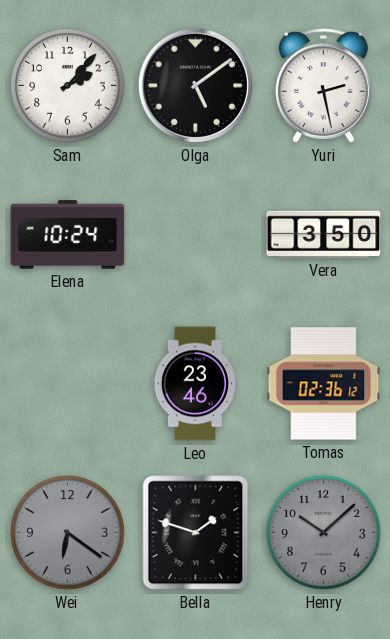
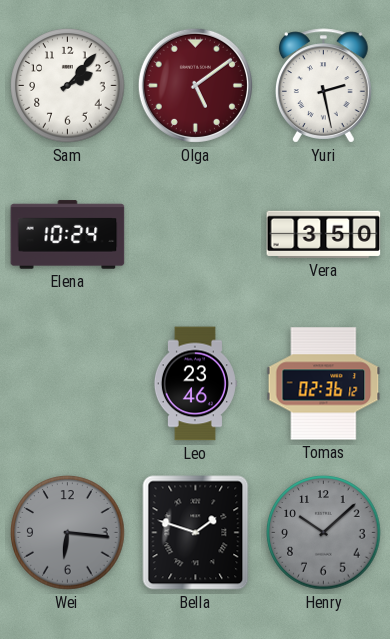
Olga dial: black -> burgundy
Wei: 6:21 -> 6:16
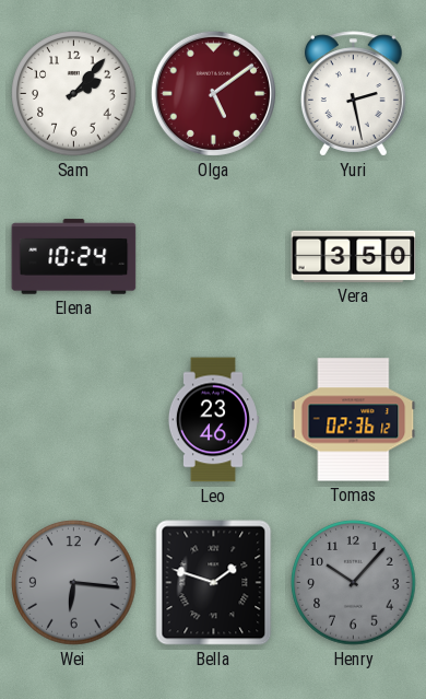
Henry: 10:08 -> 10:07
